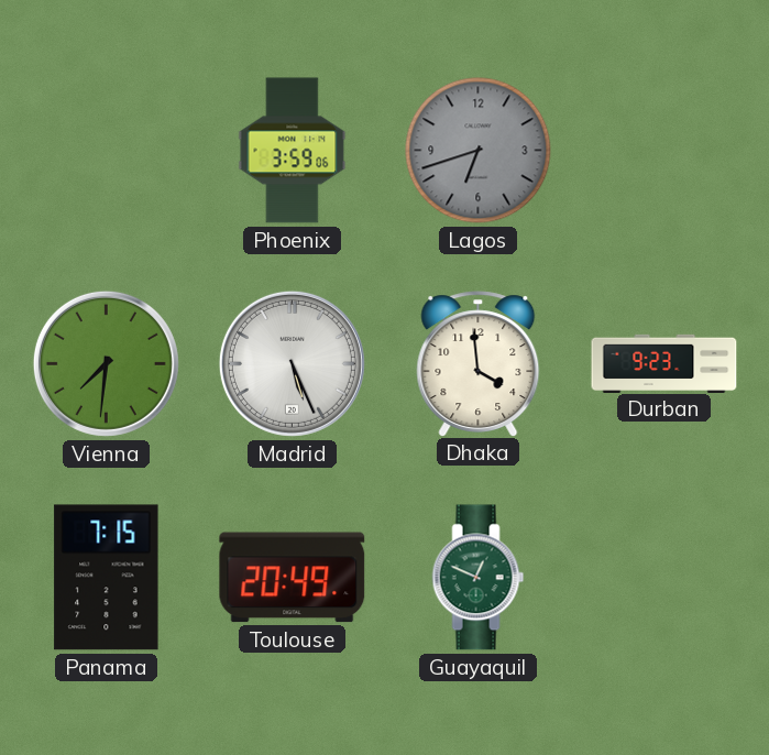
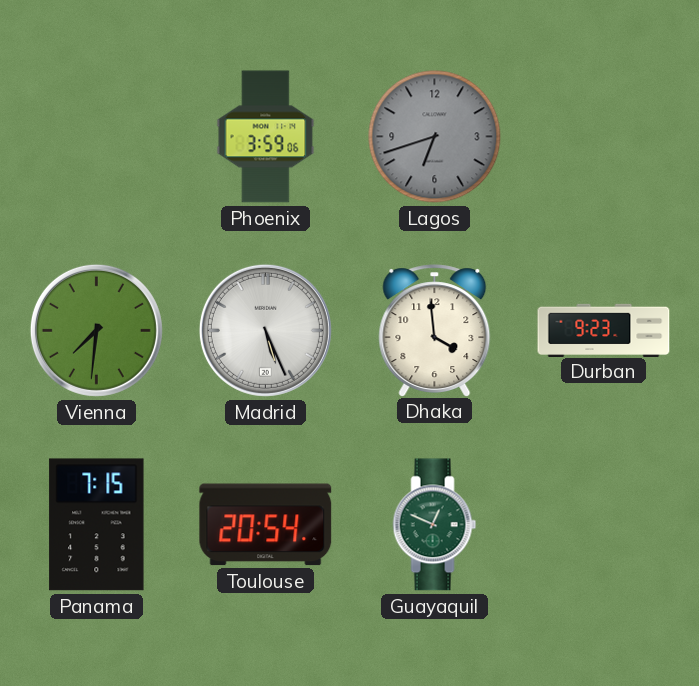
Toulouse: 20:49 -> 20:54
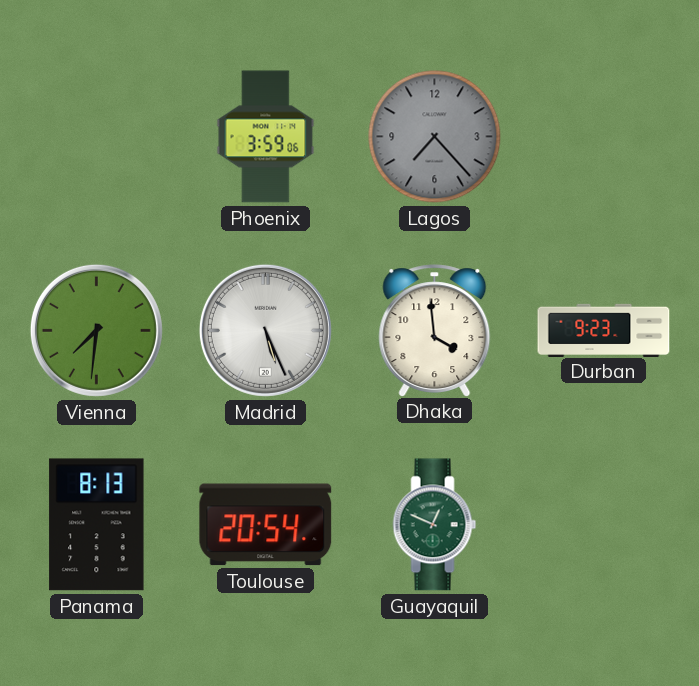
Lagos: 6:42 -> 7:23
Panama: 7:15 -> 8:13
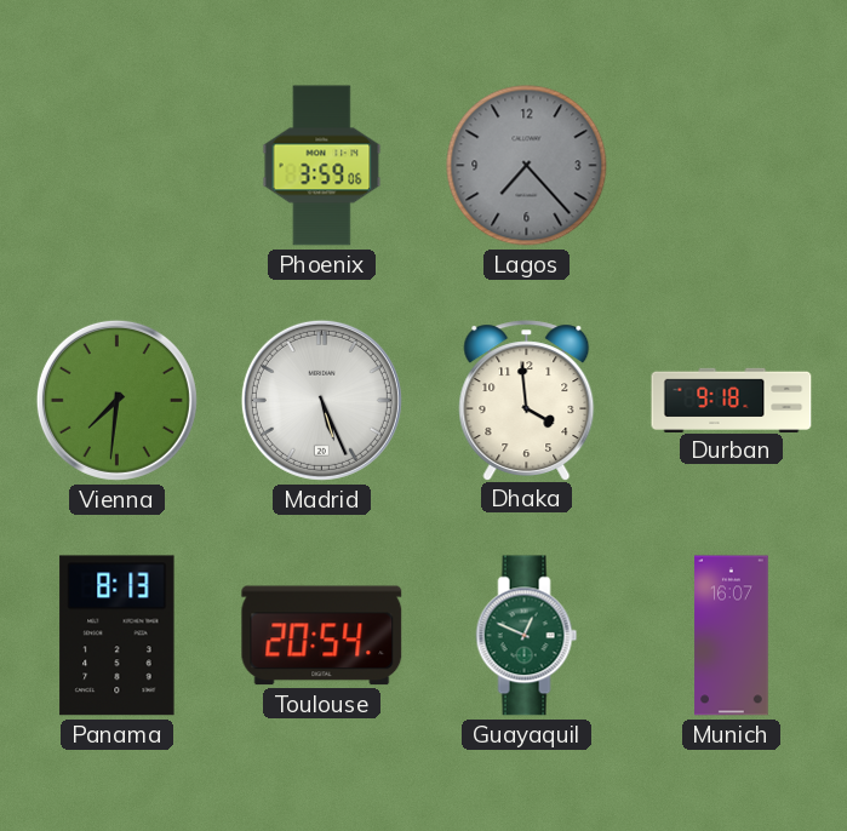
Durban: 9:23 -> 9:18
Munich: none -> 16:07
